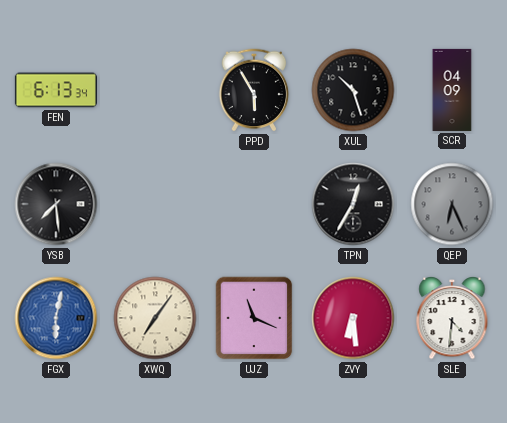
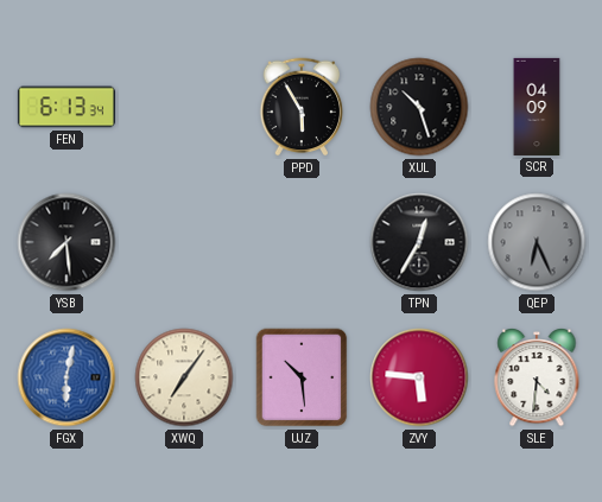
UJZ: 11:19 -> 10:29
ZVY: 6:29 -> 5:46
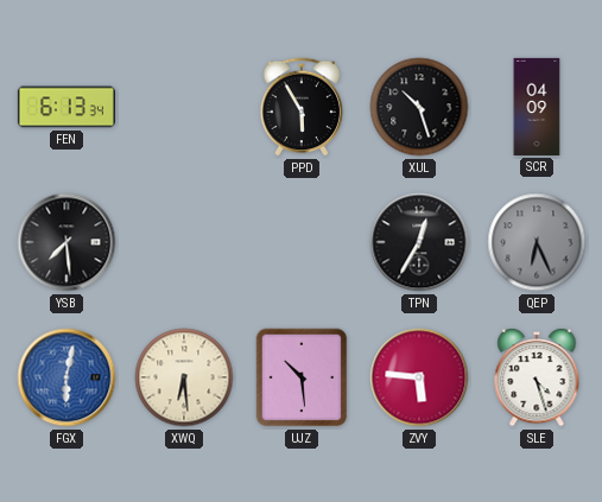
XWQ: 7:06 -> 6:29
SLE: 4:31 -> 4:27
